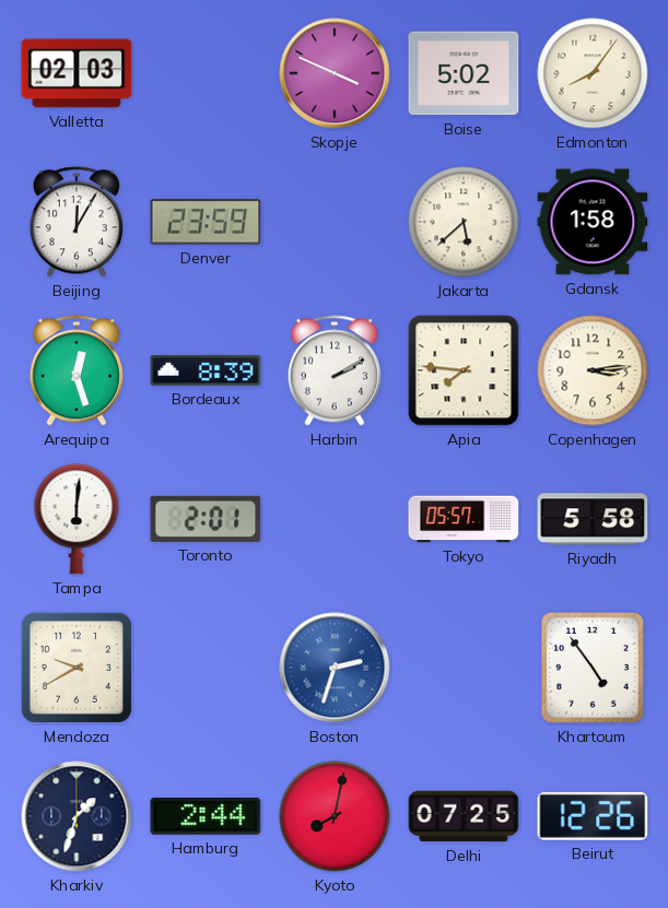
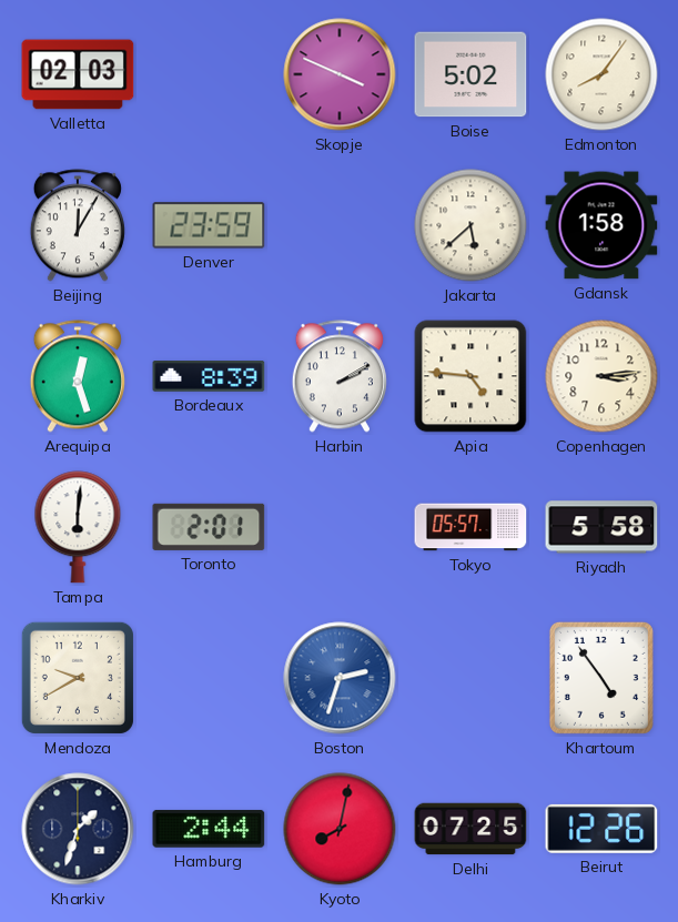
Apia: 7:46 -> 4:46
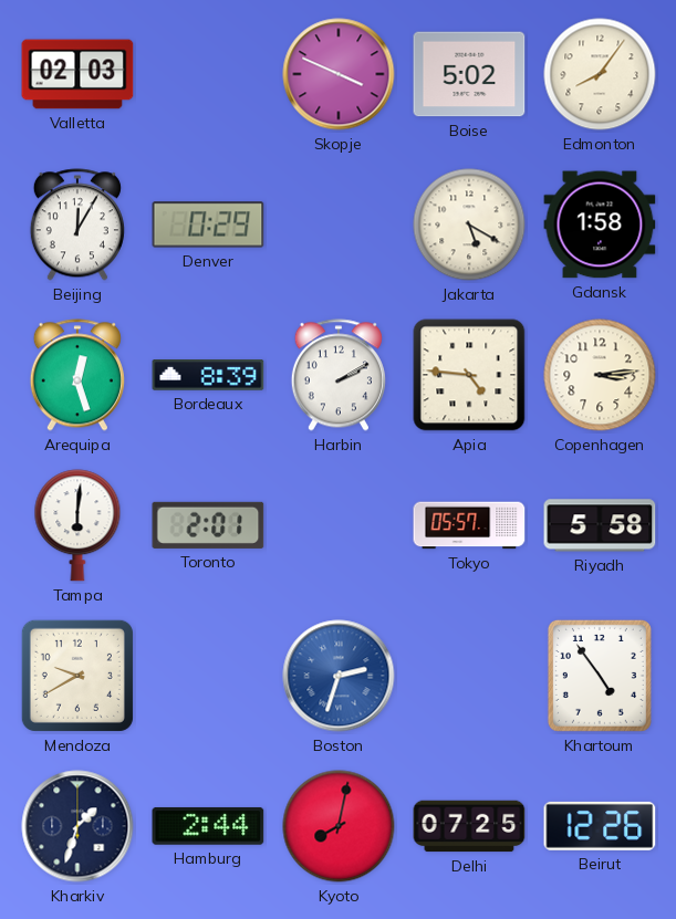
Denver: 23:59 -> 0:29
Jakarta: 5:38 -> 5:20
